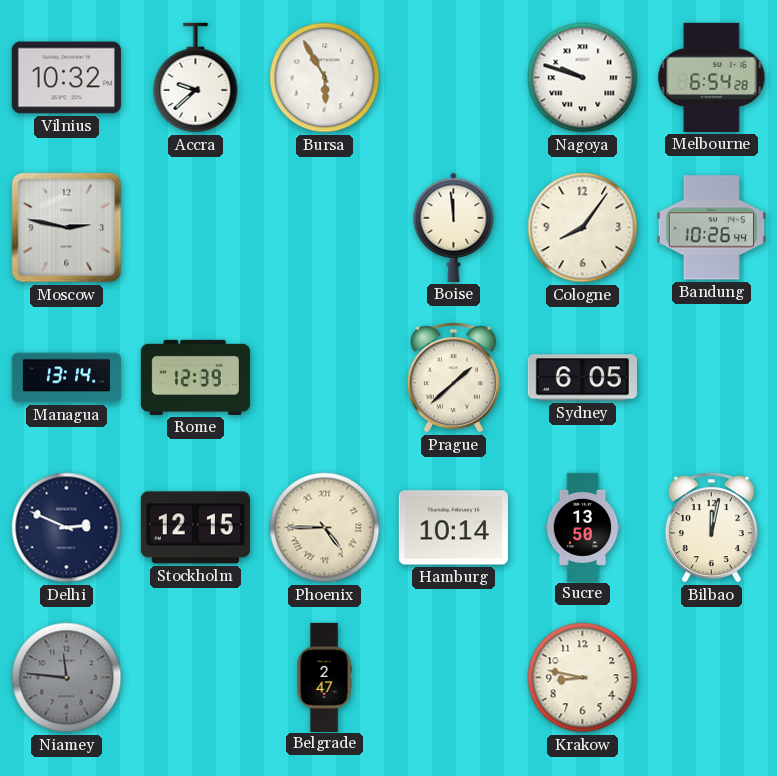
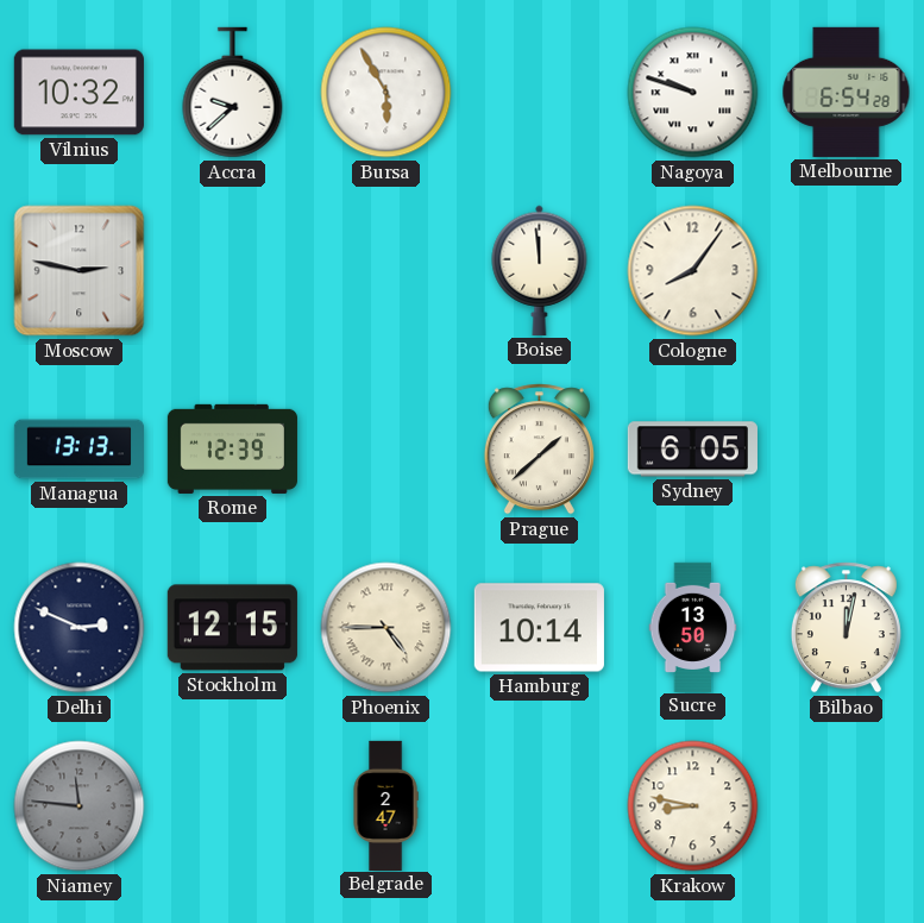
Bandung: 10:26 -> none
Managua: 13:14 -> 13:13
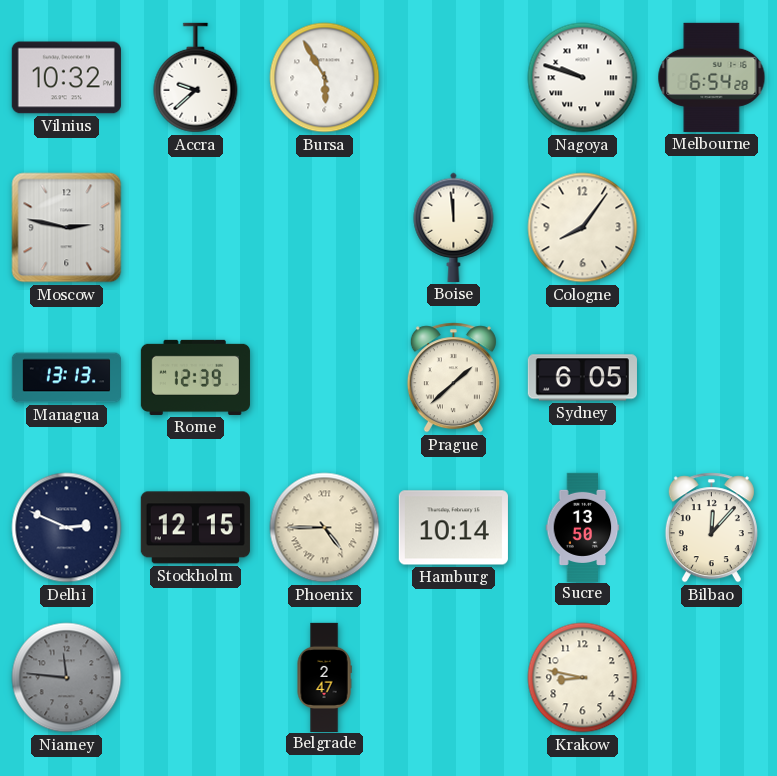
Bilbao: 12:02 -> 12:07
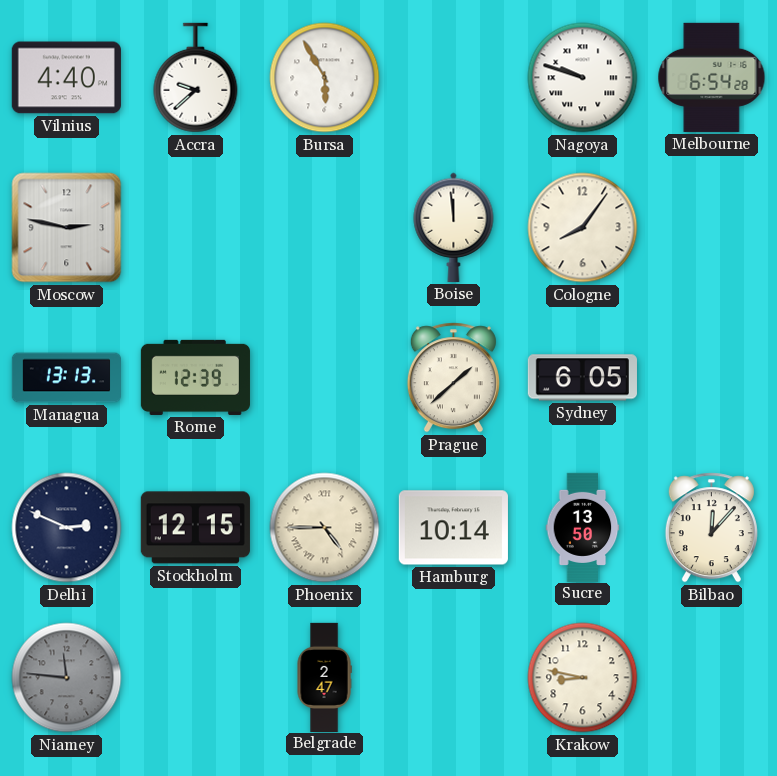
Vilnius: 10:32 -> 4:40
